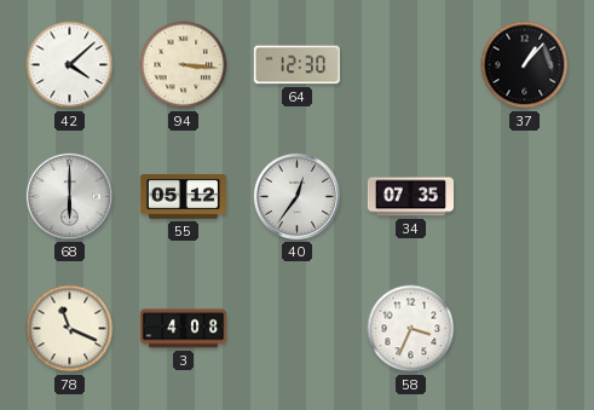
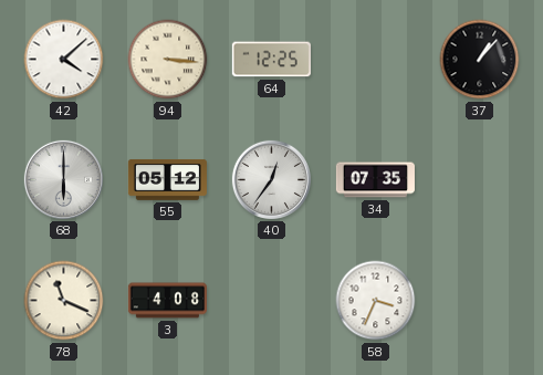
64: 12:30 -> 12:25
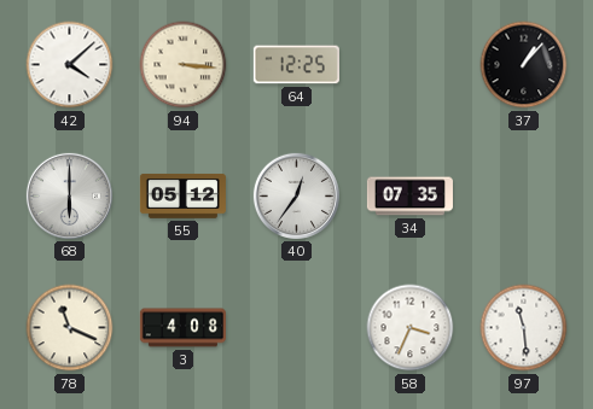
97: none -> 11:29
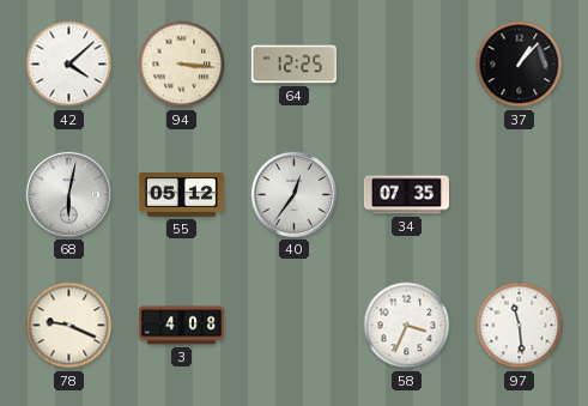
68: 6:00 -> 6:02
78: 11:19 -> 9:19
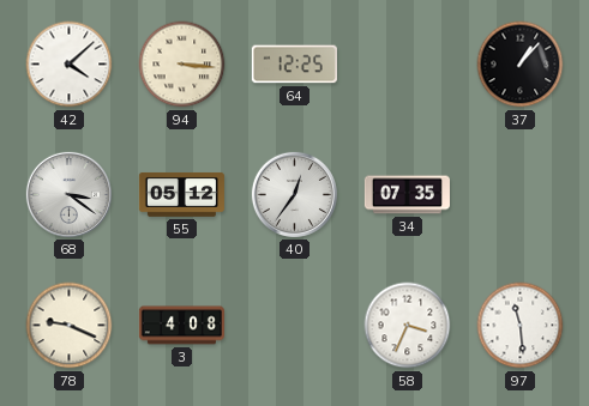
68: 6:02 -> 3:21
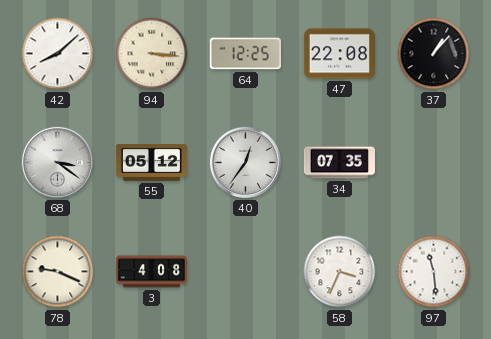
42: 4:08 -> 8:08
47: none -> 22:08
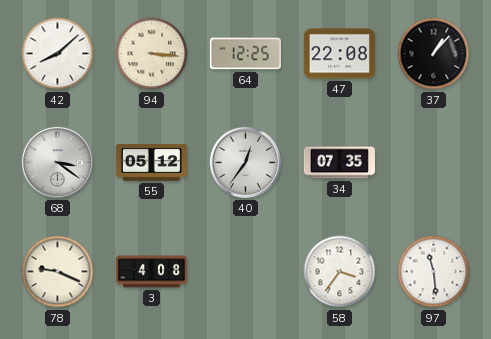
58: 3:34 -> 3:36
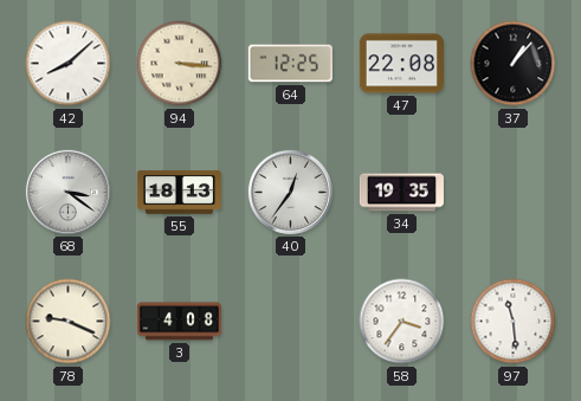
55: 05:12 -> 18:13
34: 07:35 -> 19:35
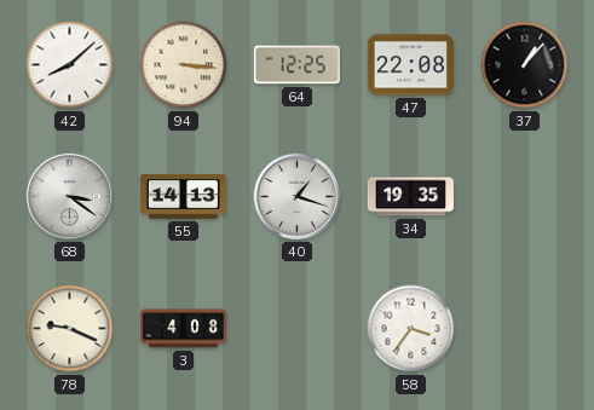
55: 18:13 -> 14:13
40: 12:36 -> 1:18
97: 11:29 -> none
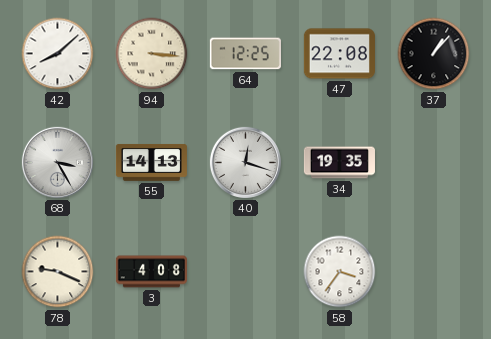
68: 3:21 -> 3:25
40: 1:18 -> 12:18
